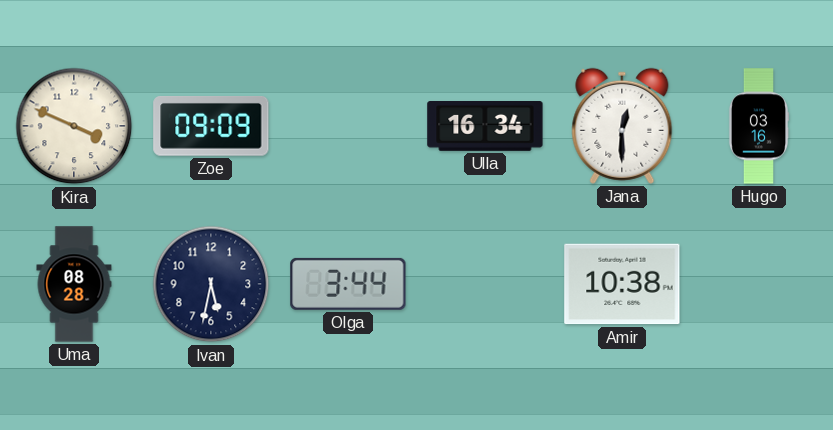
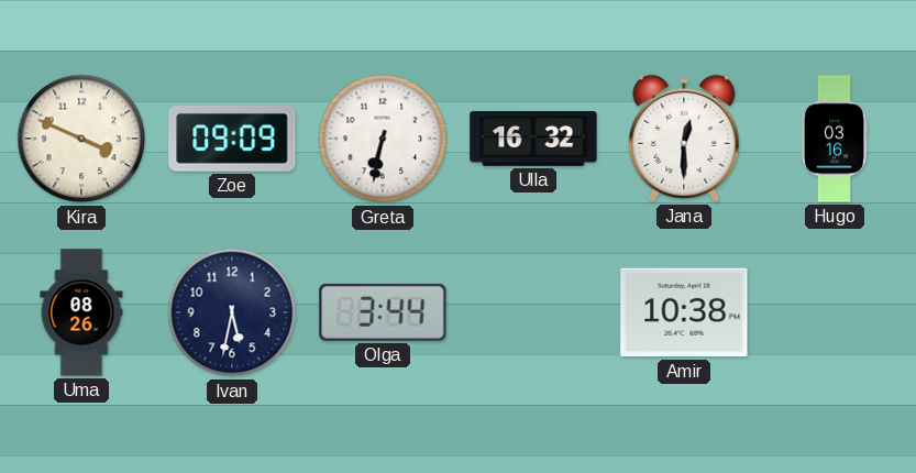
Greta: none -> 6:32
Ulla: 16:34 -> 16:32
Uma: 08:28 -> 08:26
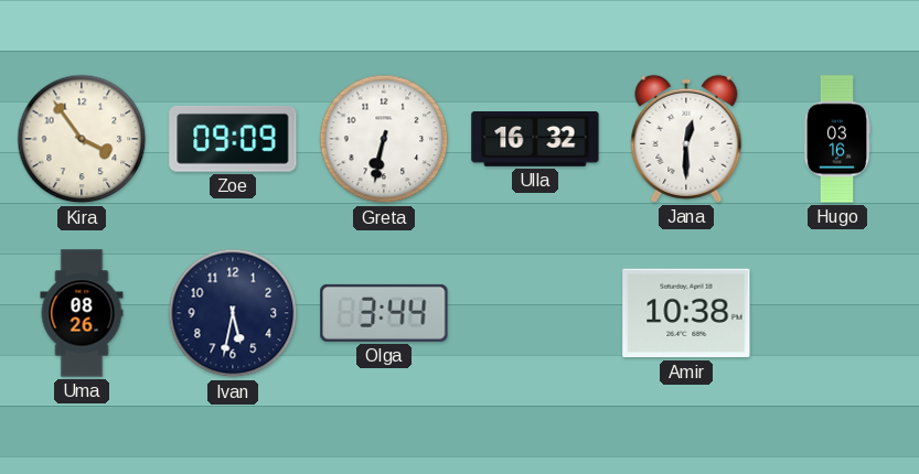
Kira: 3:49 -> 3:54
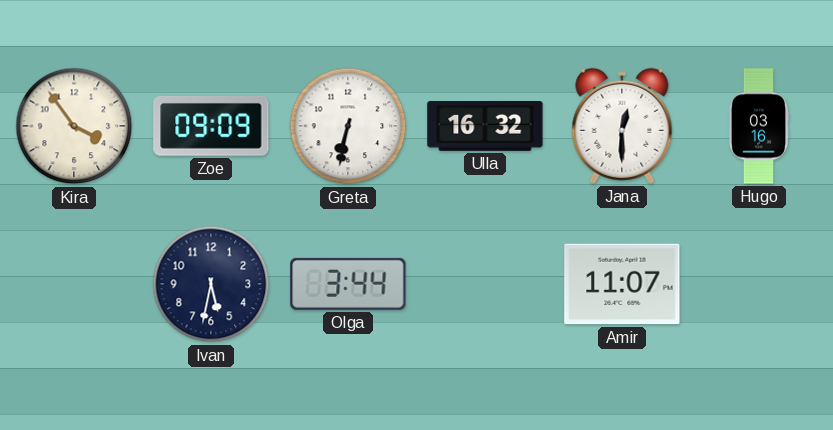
Uma: 08:26 -> none
Amir: 10:38 -> 11:07
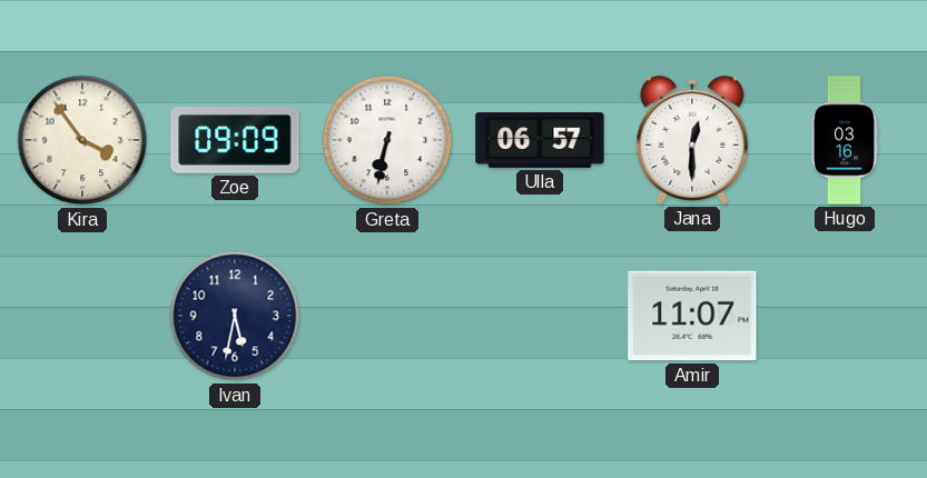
Ulla: 16:32 -> 06:57
Olga: 3:44 -> none
